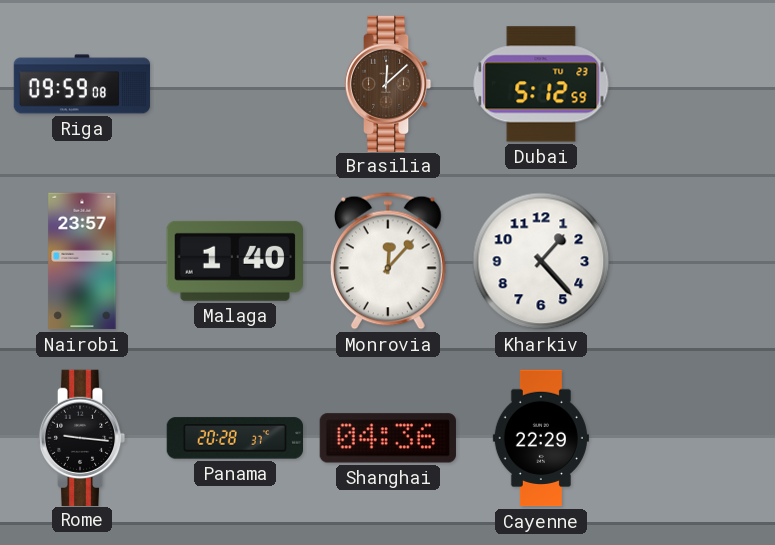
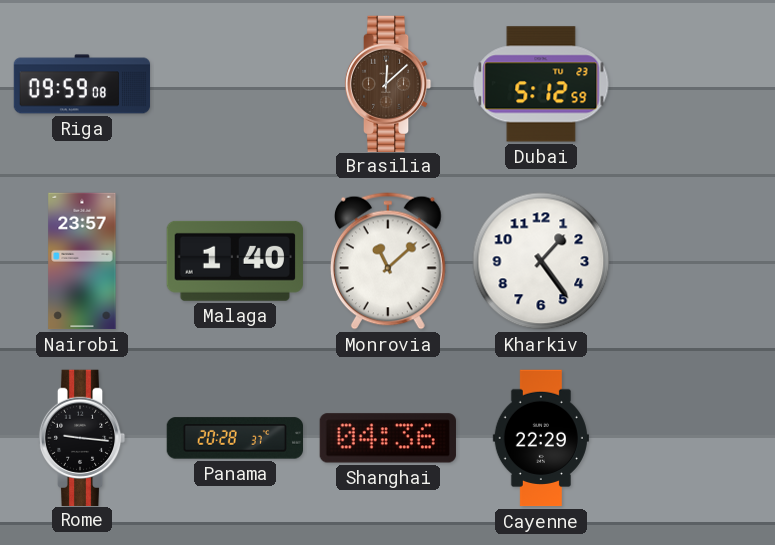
Monrovia: 12:07 -> 11:08
Kharkiv: 1:23 -> 1:24
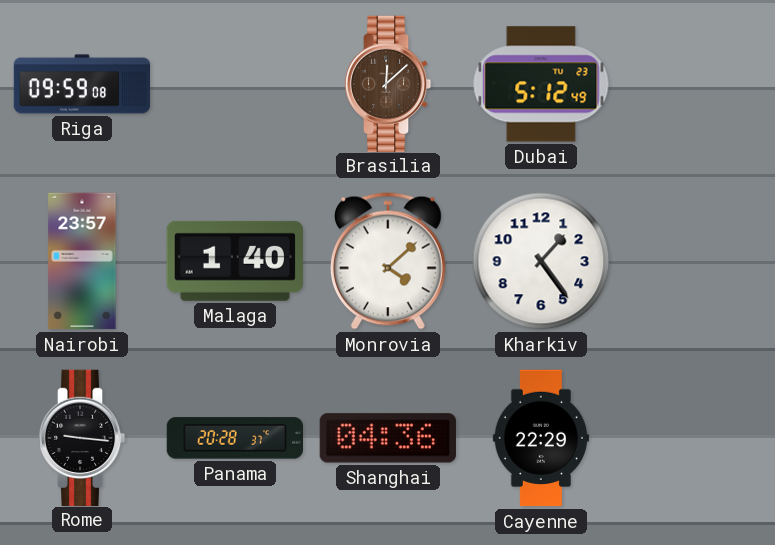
Dubai: 5:12:59 -> 5:12:49
Monrovia: 11:08 -> 4:08
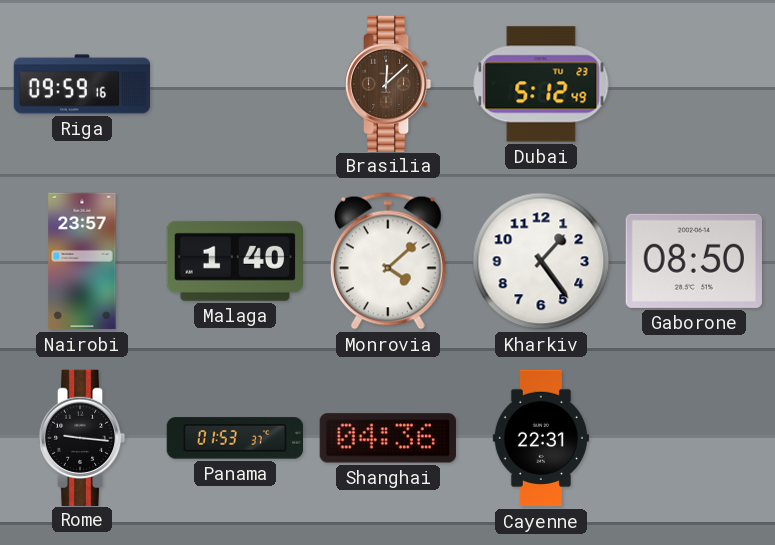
Riga: 09:59:08 -> 09:59:16
Gaborone: none -> 08:50
Panama: 20:28 -> 01:53
Cayenne: 22:29 -> 22:31
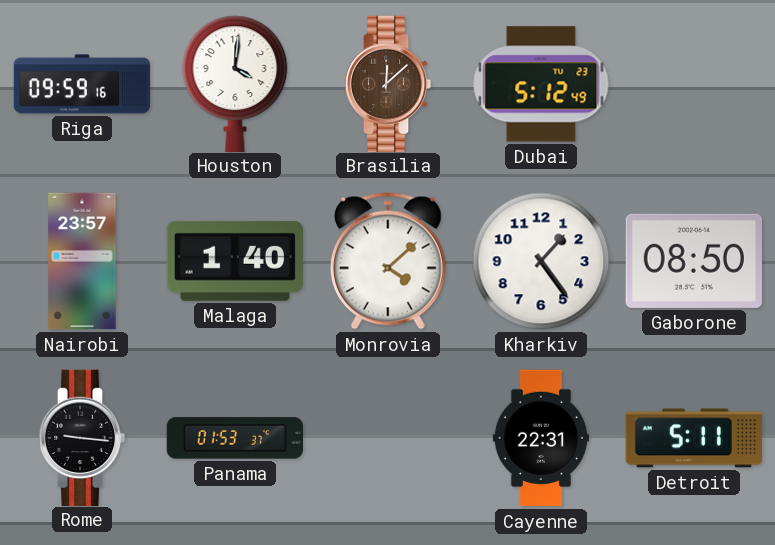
Houston: none -> 4:01
Shanghai: 04:36 -> none
Detroit: none -> 5:11
